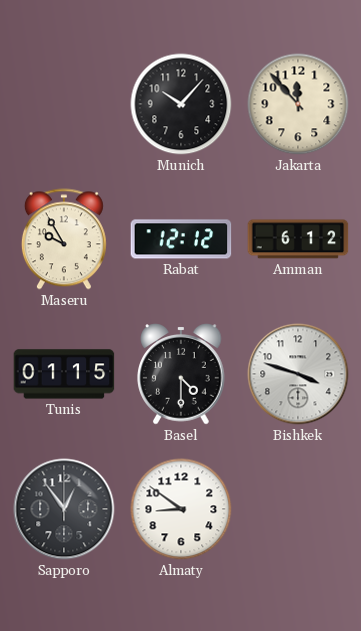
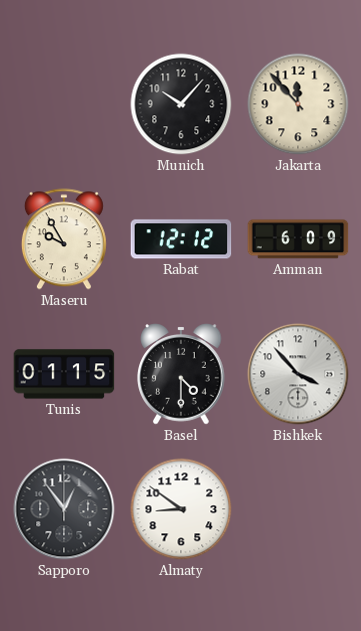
Amman: 6:12 -> 6:09
Bishkek: 3:48 -> 3:53
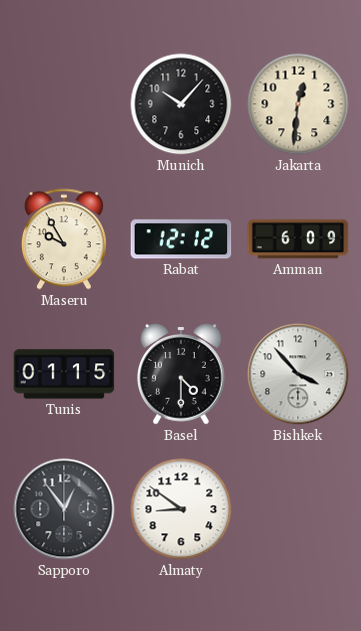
Jakarta: 11:53 -> 12:31
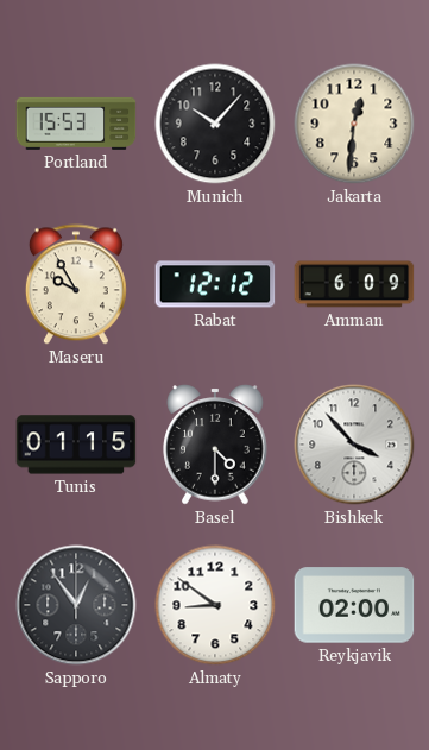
Portland: none -> 15:53
Reykjavik: none -> 02:00
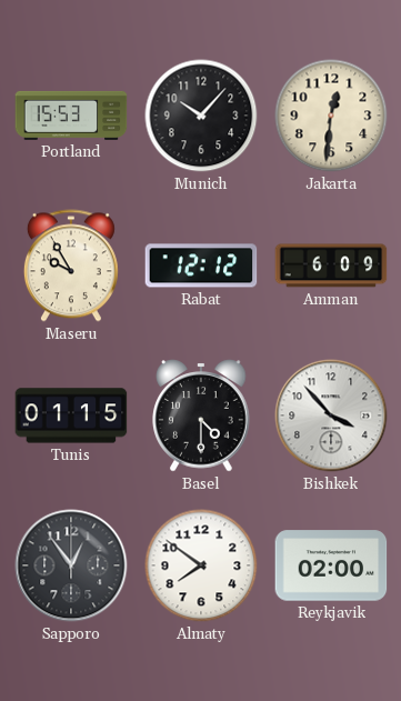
Almaty: 8:51 -> 7:51
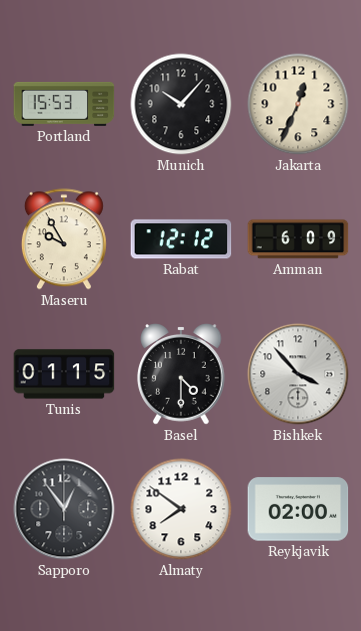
Jakarta: 12:31 -> 12:34
